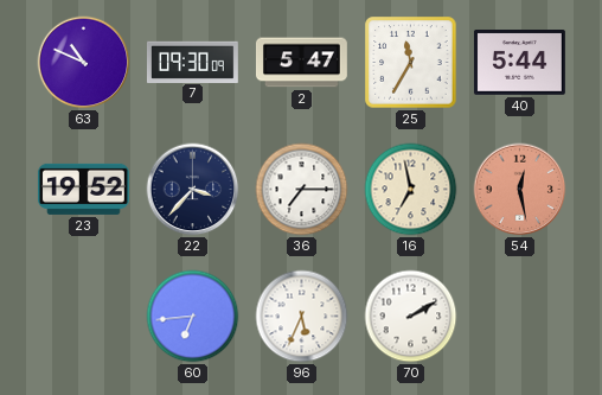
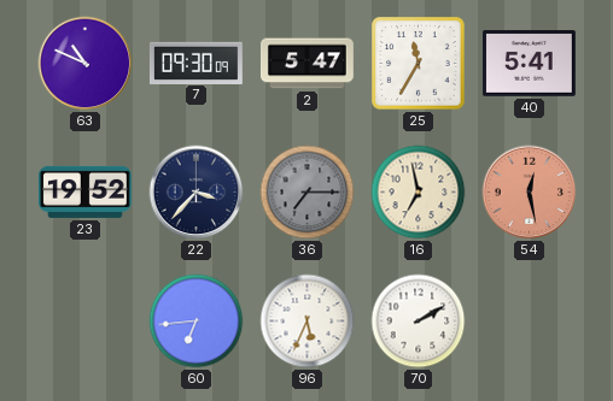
40: 5:44 -> 5:41
36 dial: white -> grey
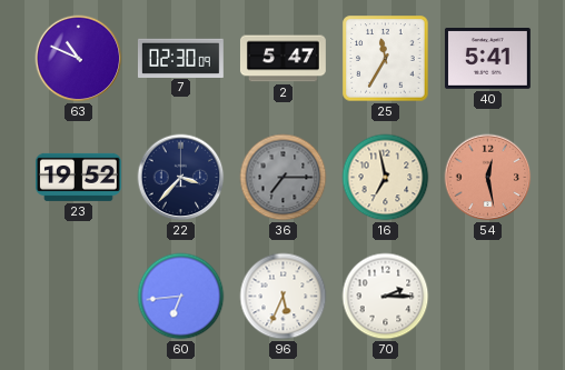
7: 09:30 -> 02:30
70: 2:10 -> 2:15
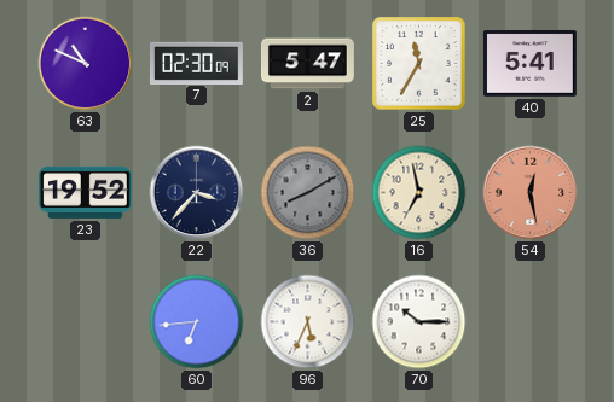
36: 7:15 -> 8:10
70: 2:15 -> 10:15
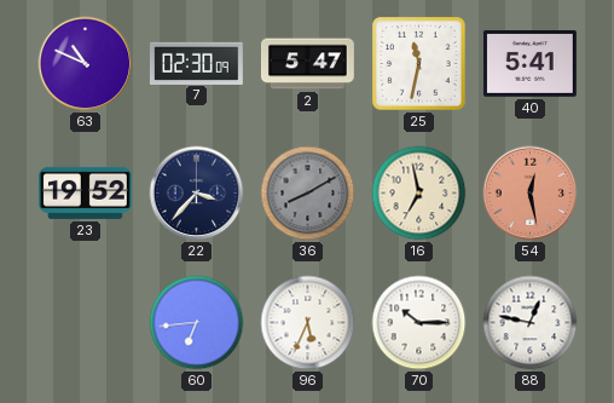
25: 11:35 -> 11:32
88: none -> 12:47
